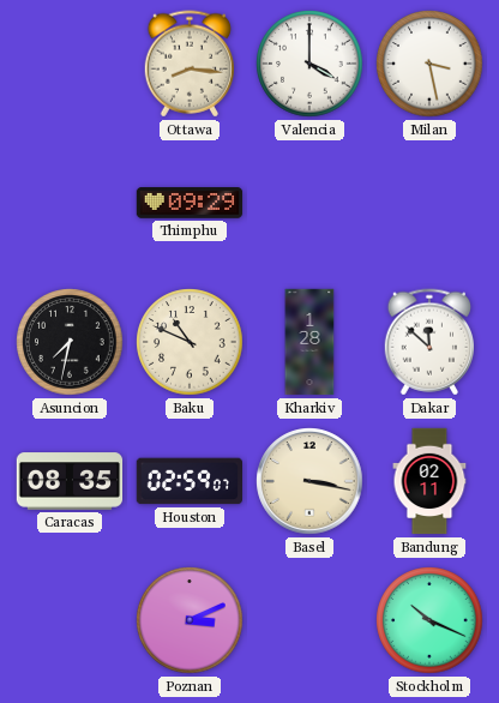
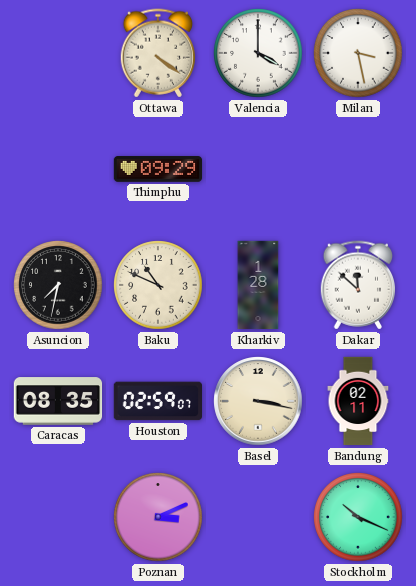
Ottawa: 8:16 -> 4:21
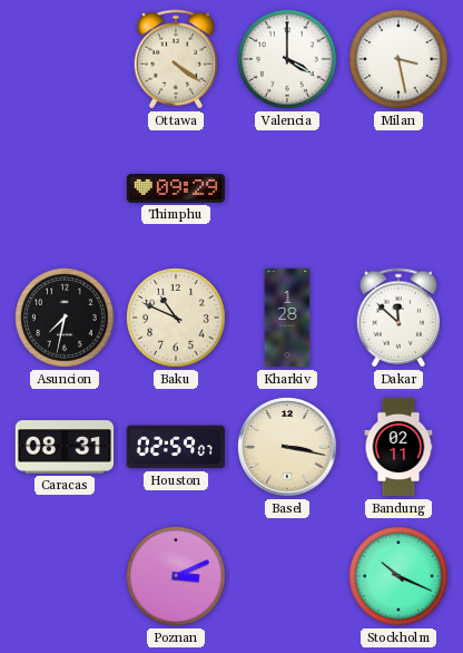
Caracas: 08:35 -> 08:31
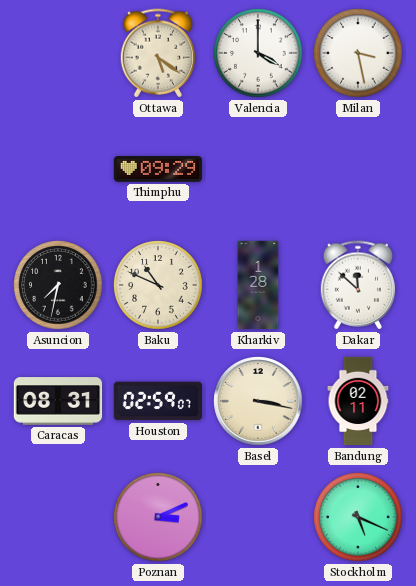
Ottawa: 4:21 -> 5:21
Stockholm: 10:19 -> 5:19
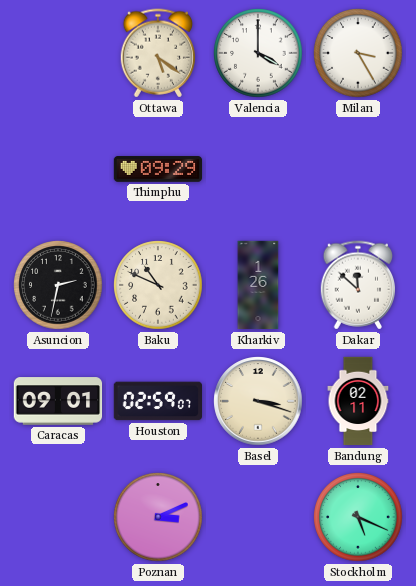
Milan: 3:28 -> 3:25
Asuncion: 7:32 -> 2:32
Kharkiv: 1:28 -> 1:26
Caracas: 08:31 -> 09:01
Basel: 3:17 -> 3:18
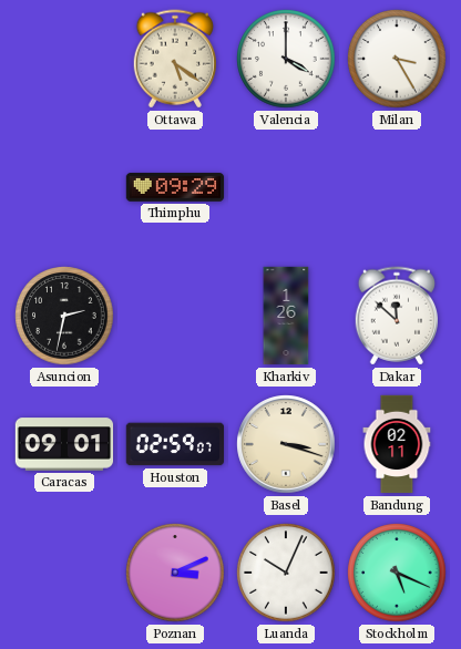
Baku: 10:49 -> none
Luanda: none -> 10:04
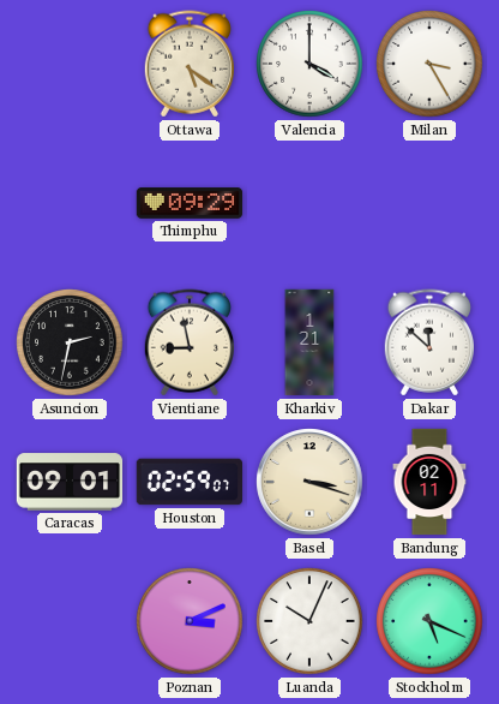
Vientiane: none -> 8:58
Kharkiv: 1:26 -> 1:21
